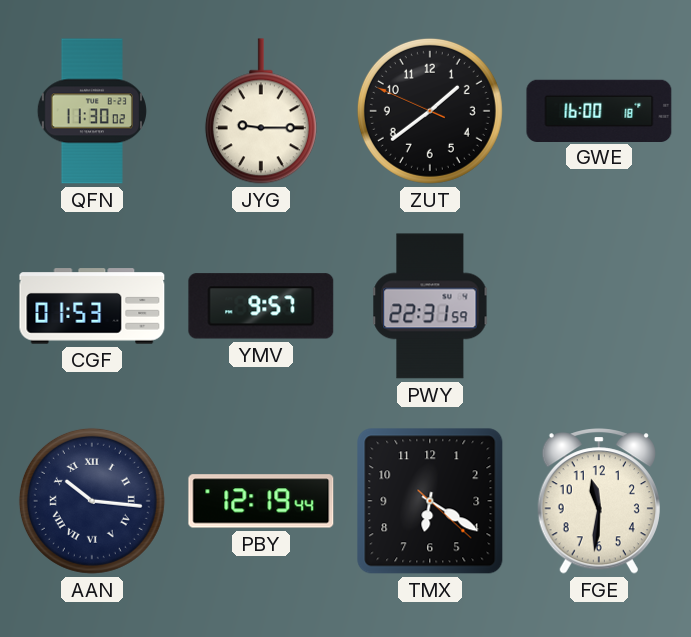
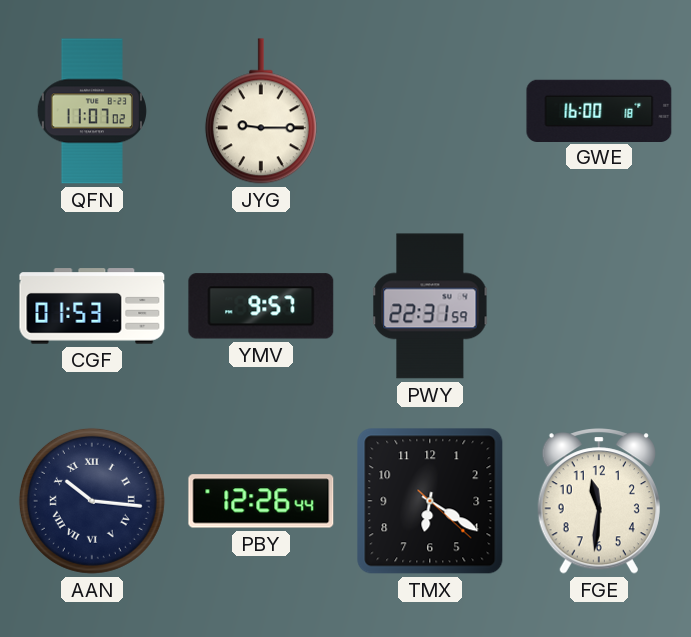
QFN: 11:30 -> 11:07
ZUT: 1:38 -> none
PBY: 12:19 -> 12:26
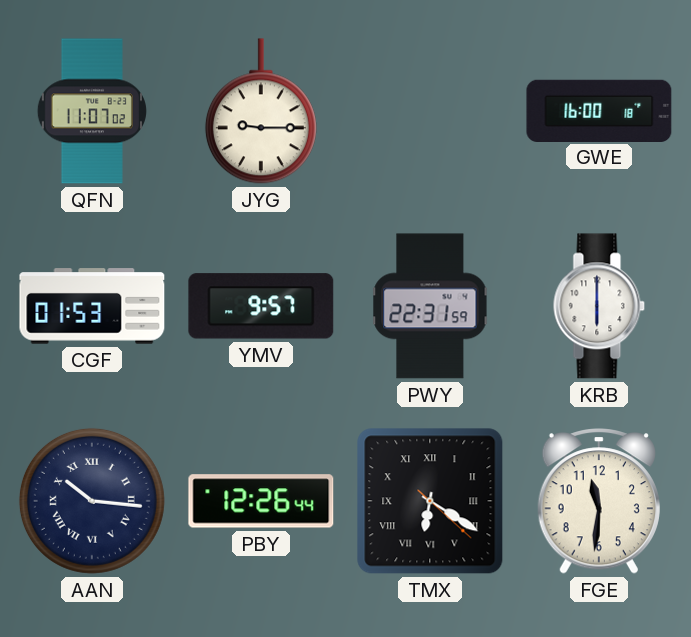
KRB: none -> 6:00
TMX numerals: Arabic -> Roman
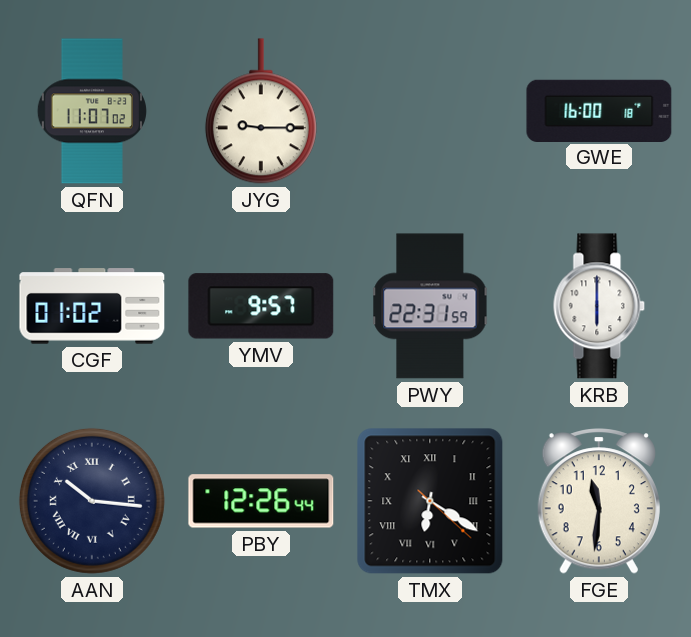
CGF: 01:53 -> 01:02
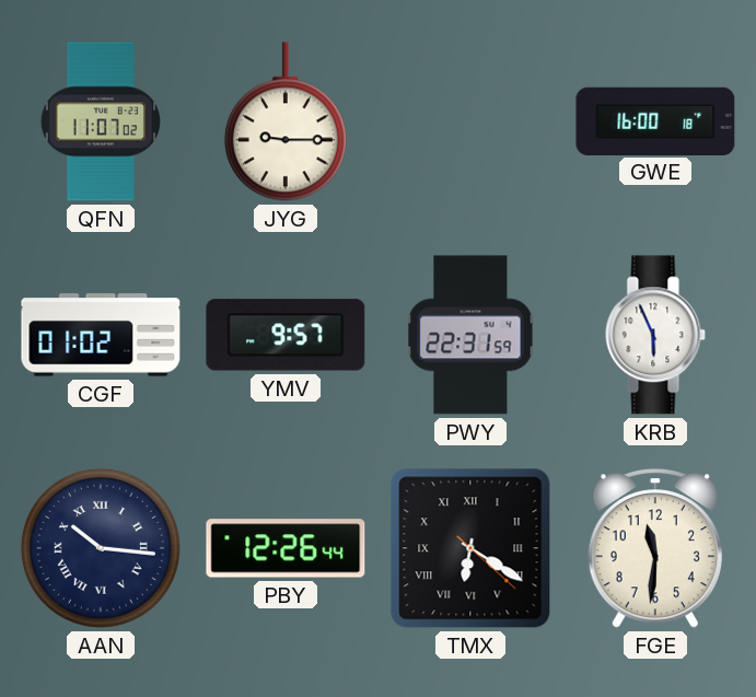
KRB: 6:00 -> 5:56
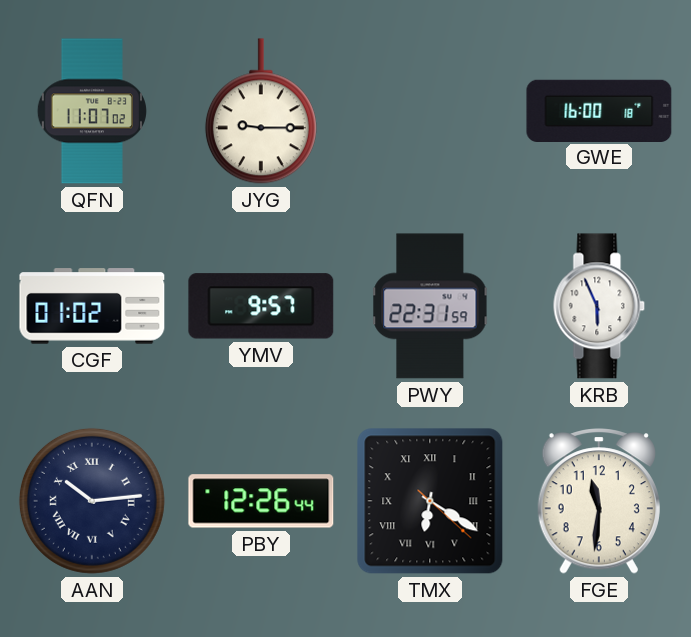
AAN: 10:16 -> 10:14
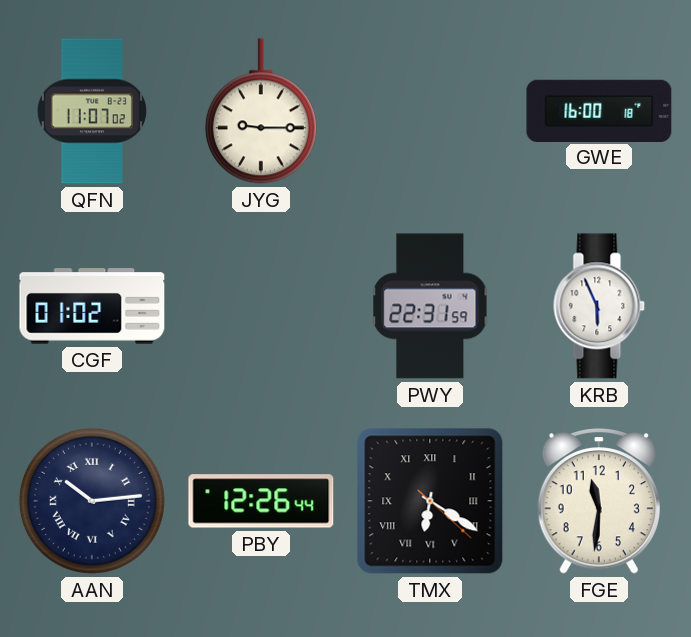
YMV: 9:57 -> none
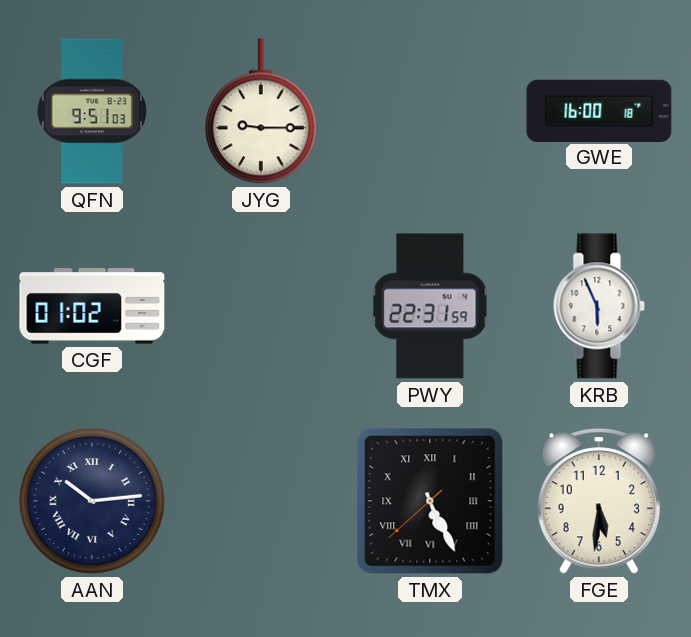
QFN: 11:07 -> 9:51
PBY: 12:26 -> none
TMX: 6:20 -> 5:25
FGE: 11:31 -> 5:31
